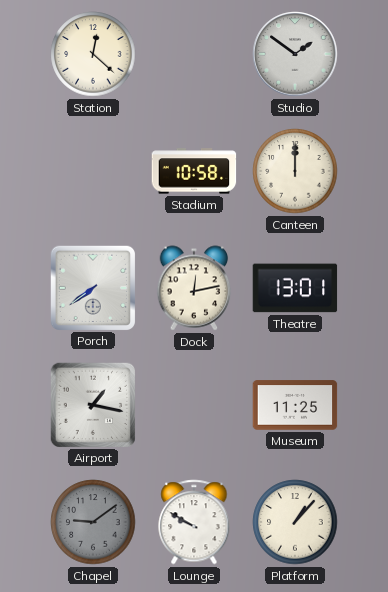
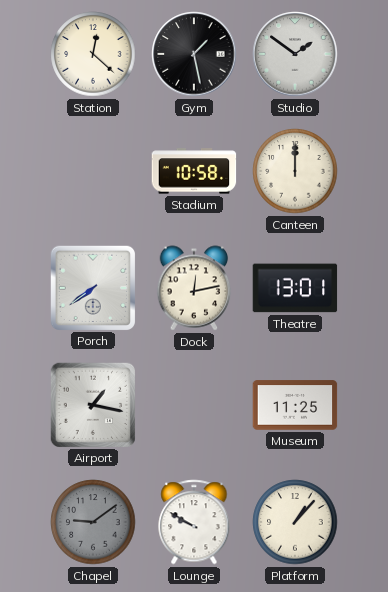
Gym: none -> 1:28
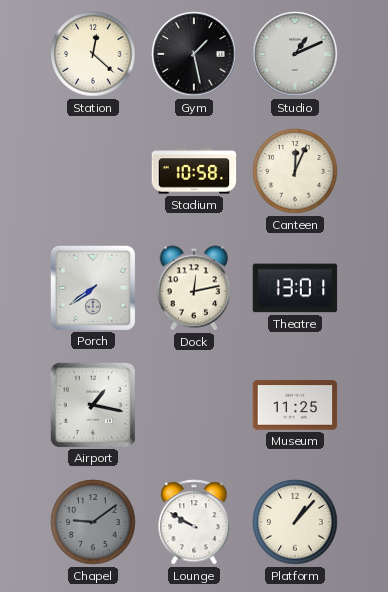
Studio: 1:51 -> 1:11
Canteen: 12:00 -> 12:04
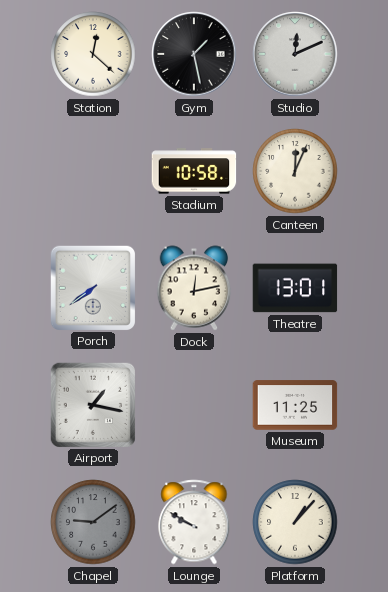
Studio: 1:11 -> 12:11
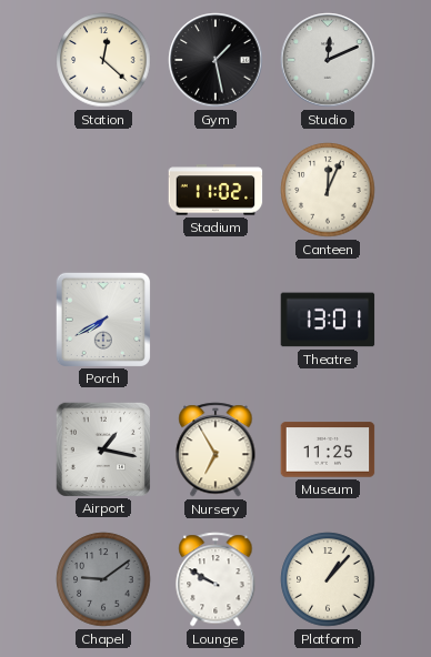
Stadium: 10:58 -> 11:02
Porch: 7:39 -> 7:40
Dock: 12:13 -> none
Nursery: none -> 6:55
